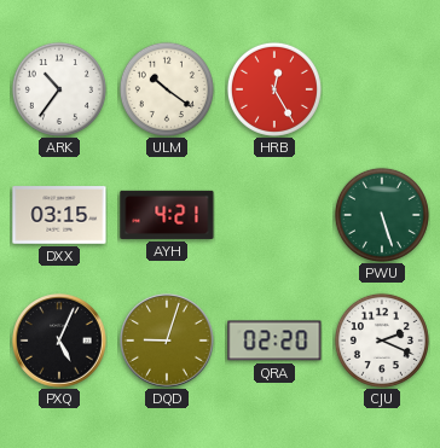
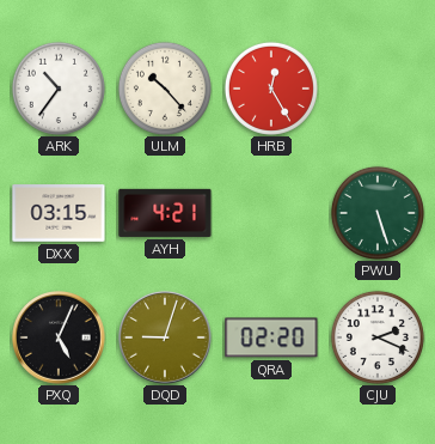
ULM: 10:21 -> 10:23
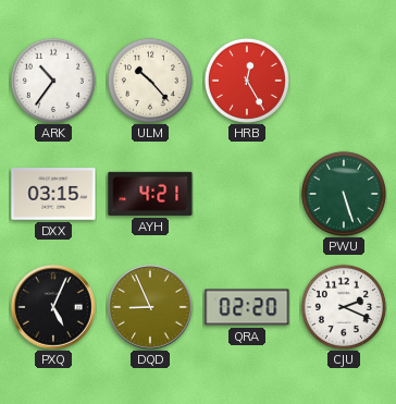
DQD: 9:03 -> 8:56
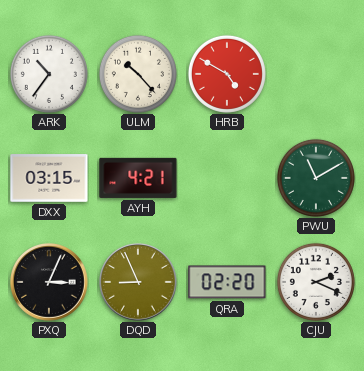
HRB: 12:25 -> 4:50
PWU: 5:27 -> 11:10
PXQ: 5:04 -> 3:04
